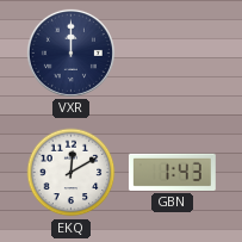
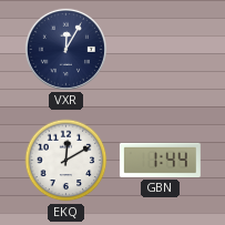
VXR: 12:00 -> 12:05
GBN: 1:43 -> 1:44
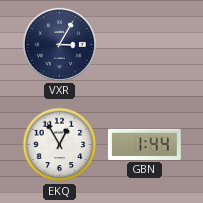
VXR: 12:05 -> 3:05
EKQ: 12:10 -> 12:55
